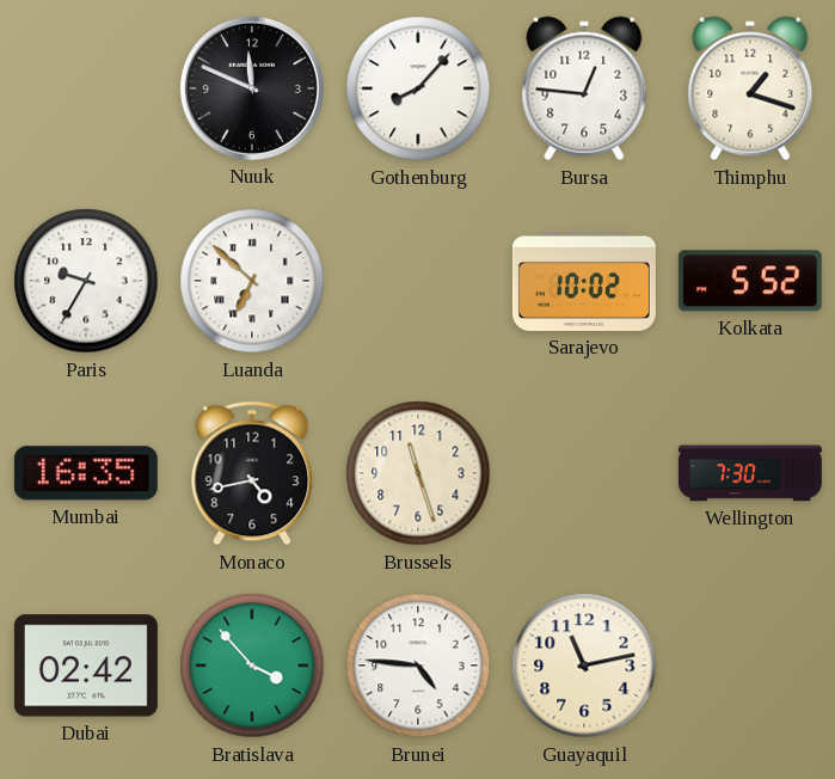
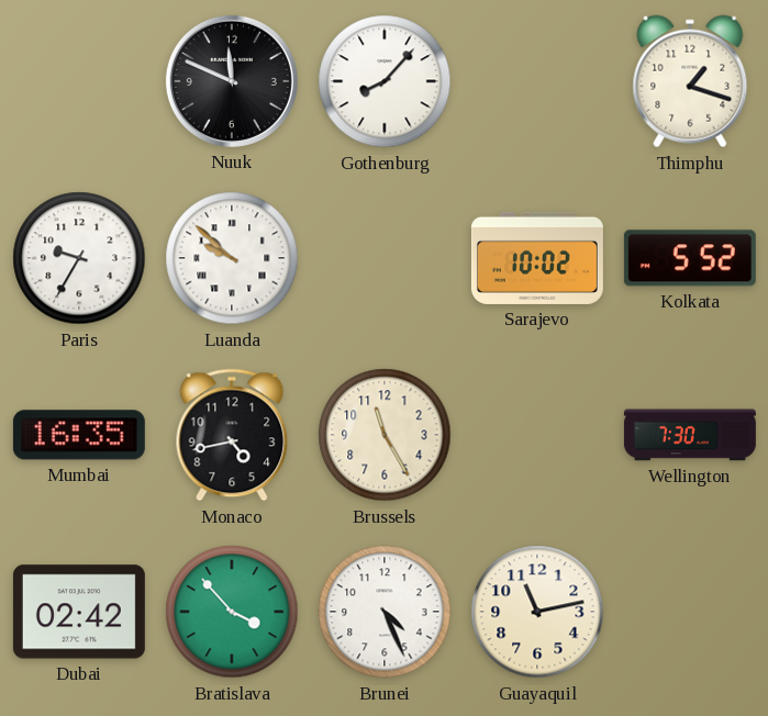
Bursa: 12:46 -> none
Luanda: 6:52 -> 9:52
Brussels: 11:27 -> 11:25
Brunei: 4:46 -> 4:26
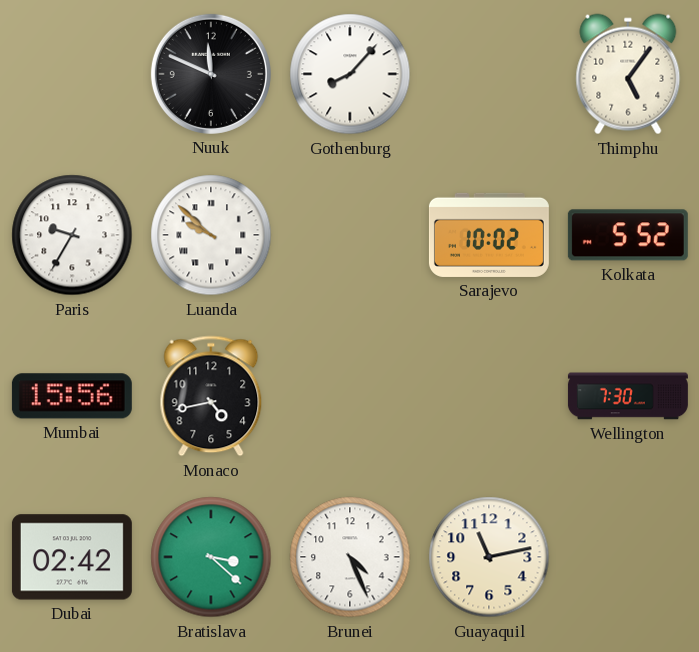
Thimphu: 1:18 -> 5:06
Mumbai: 16:35 -> 15:56
Brussels: 11:25 -> none
Bratislava: 3:53 -> 3:22
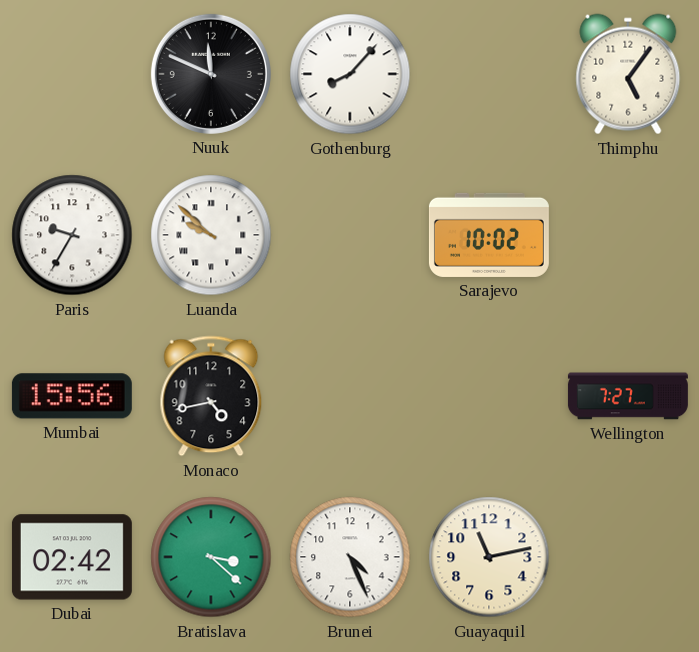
Kolkata: 5:52 -> none
Wellington: 7:30 -> 7:27
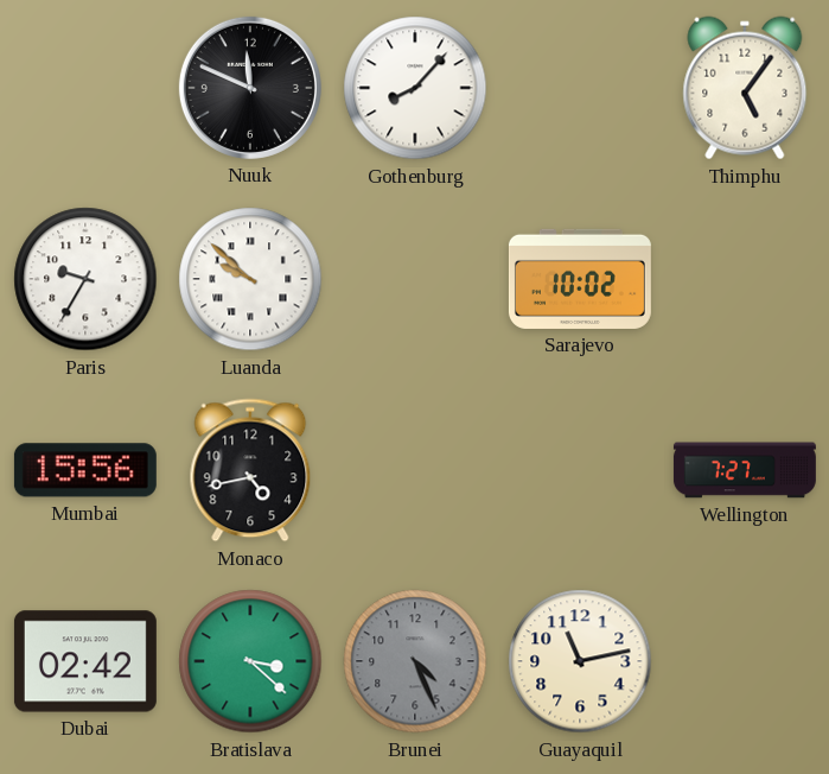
Brunei dial: white -> grey
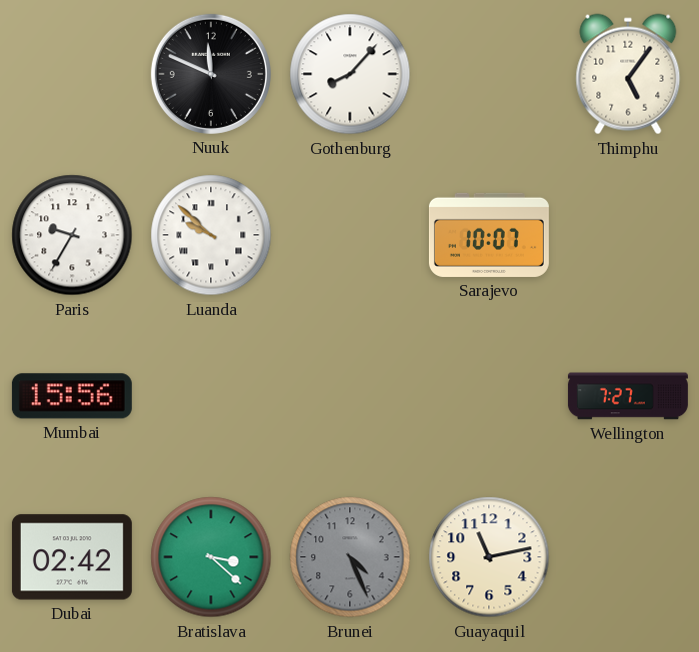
Sarajevo: 10:02 -> 10:07
Monaco: 4:43 -> none
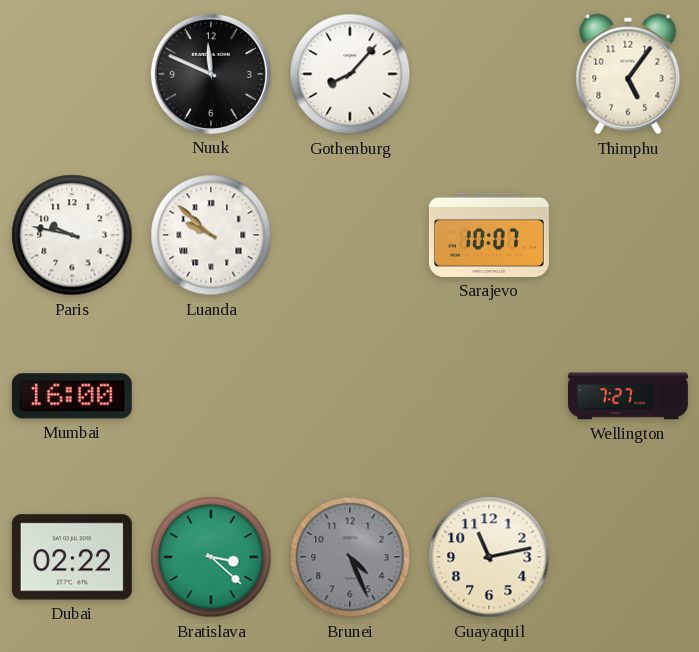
Paris: 9:35 -> 9:47
Mumbai: 15:56 -> 16:00
Dubai: 02:42 -> 02:22
